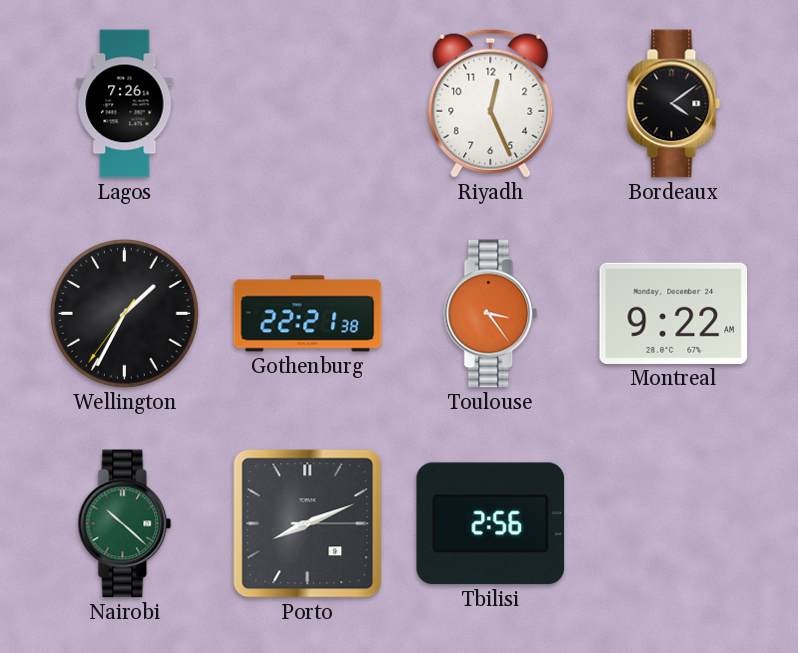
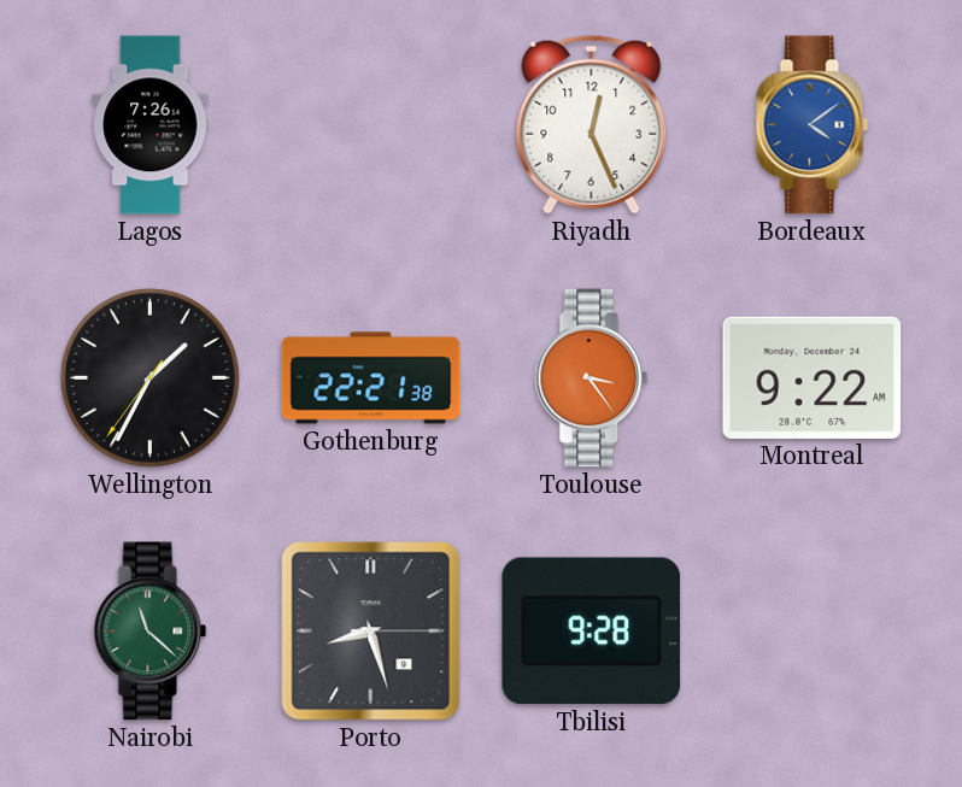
Bordeaux dial: black -> blue
Nairobi: 10:22 -> 11:22
Porto: 8:11 -> 8:27
Tbilisi: 2:56 -> 9:28
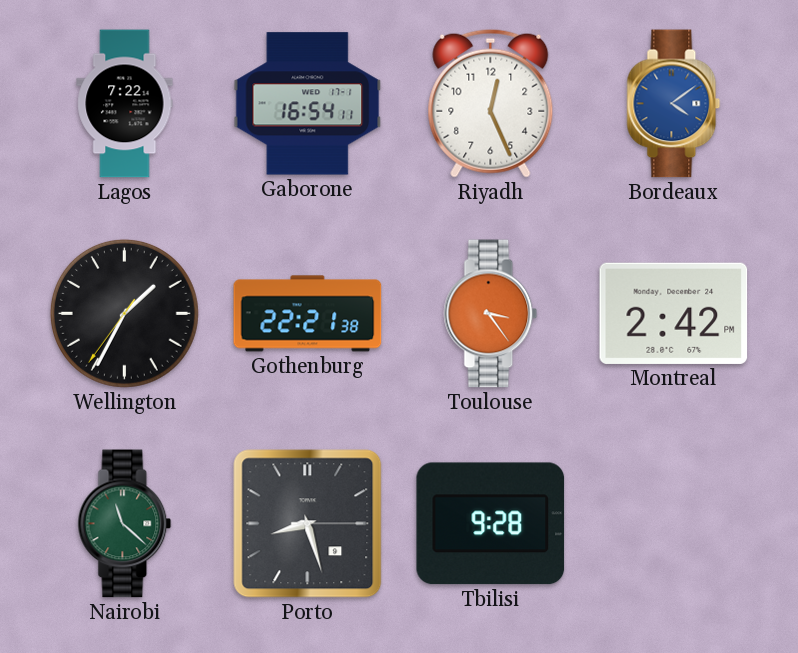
Lagos: 7:26 -> 7:22
Gaborone: none -> 16:54
Montreal: 9:22 -> 2:42
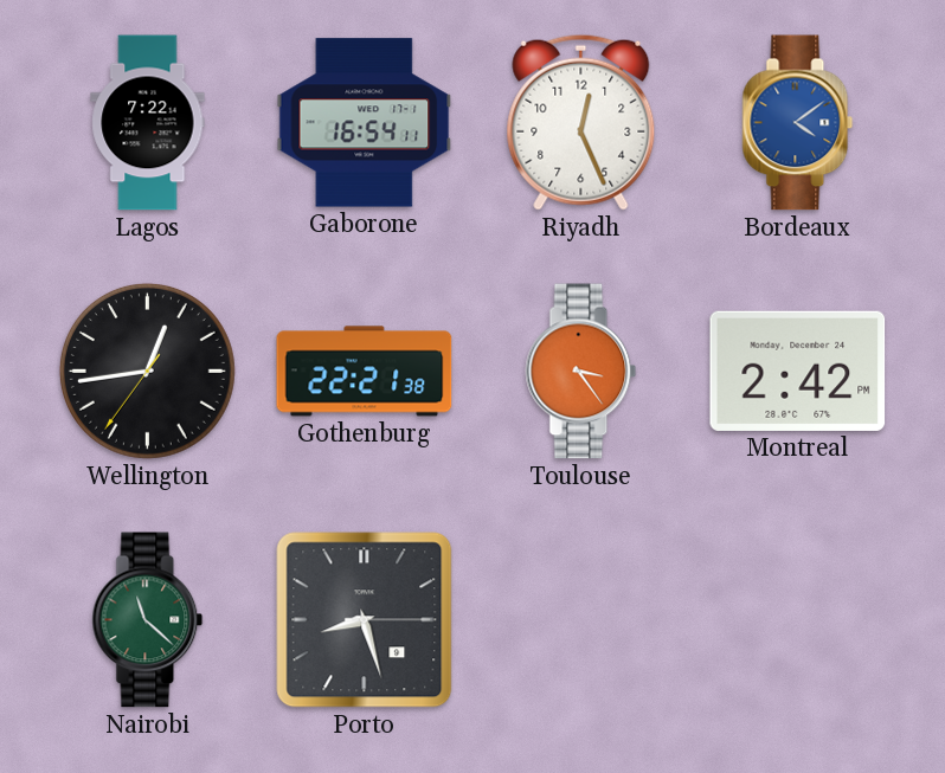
Wellington: 1:34 -> 12:43
Tbilisi: 9:28 -> none
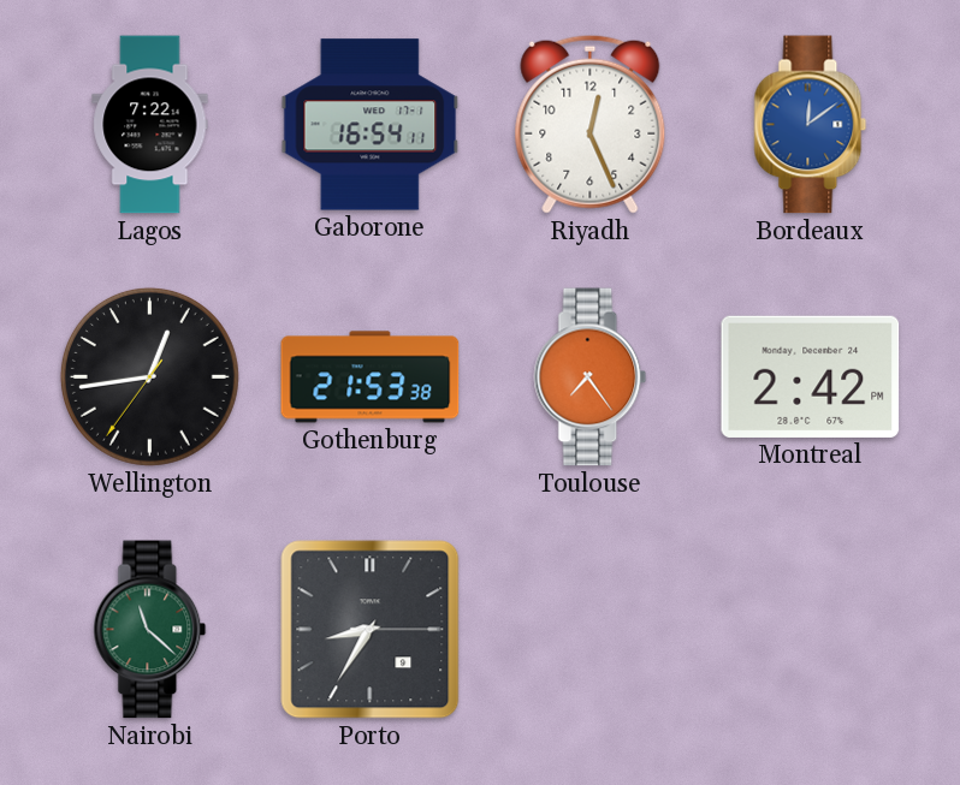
Bordeaux: 4:09 -> 12:09
Gothenburg: 22:21 -> 21:53
Toulouse: 3:24 -> 7:24
Porto: 8:27 -> 8:35
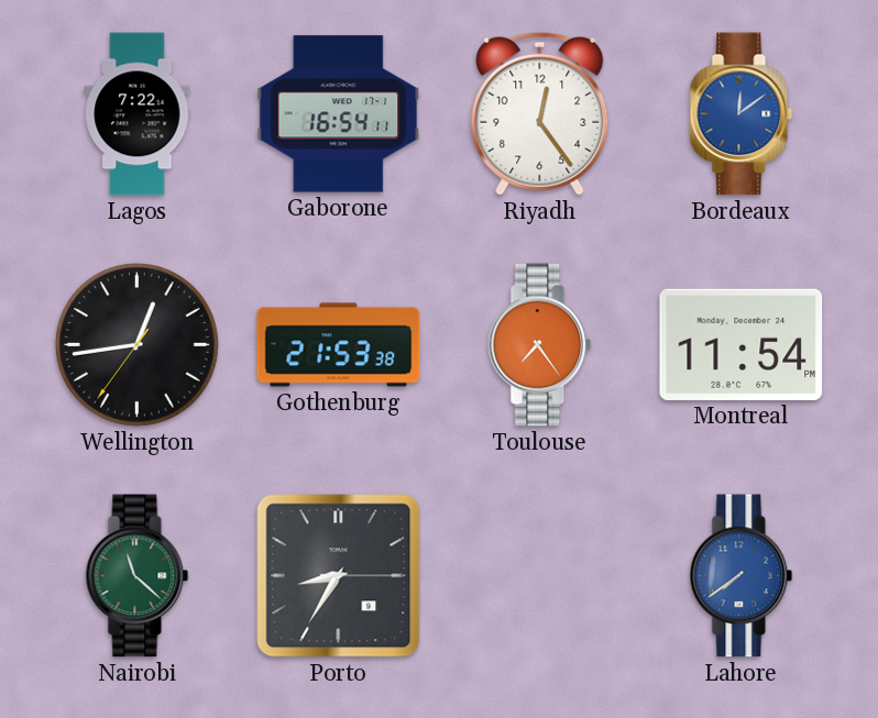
Riyadh: 12:26 -> 12:24
Montreal: 2:42 -> 11:54
Lahore: none -> 7:39
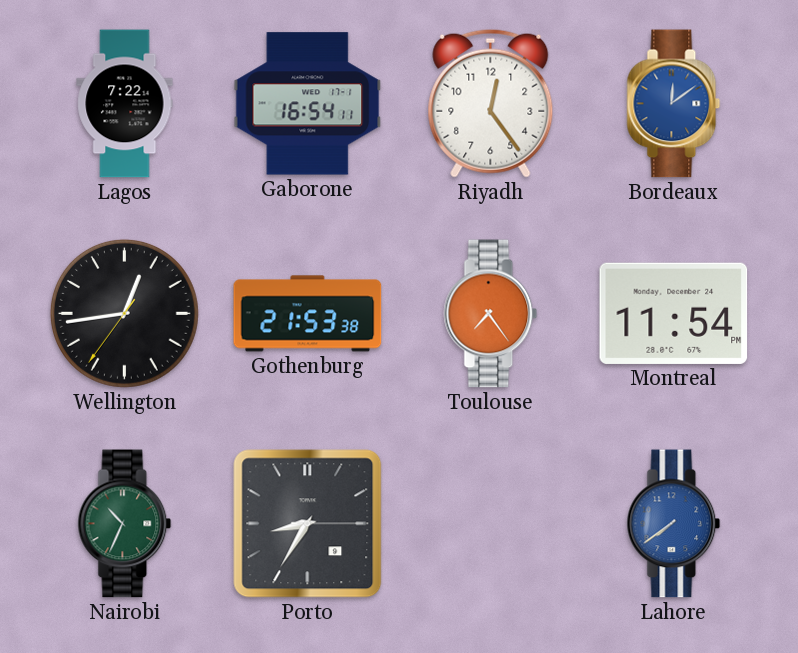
Nairobi: 11:22 -> 10:34
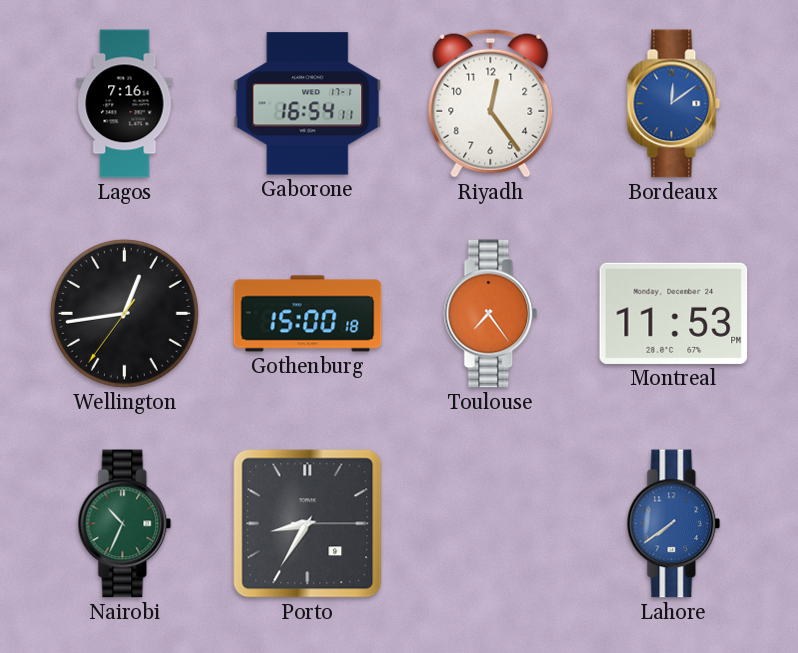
Lagos: 7:22 -> 7:16
Gothenburg: 21:53 -> 15:00
Montreal: 11:54 -> 11:53
